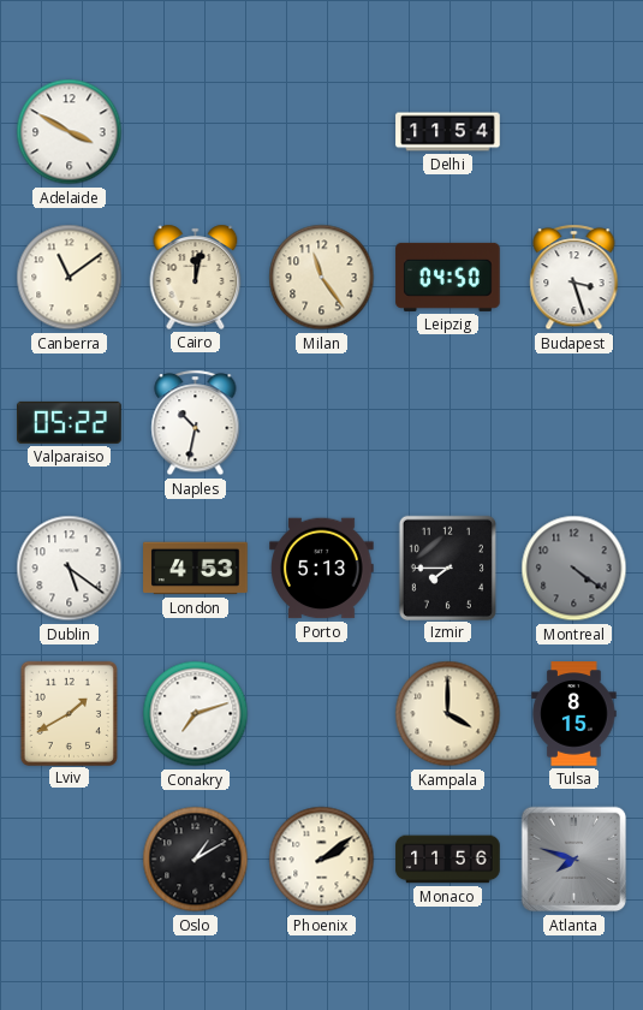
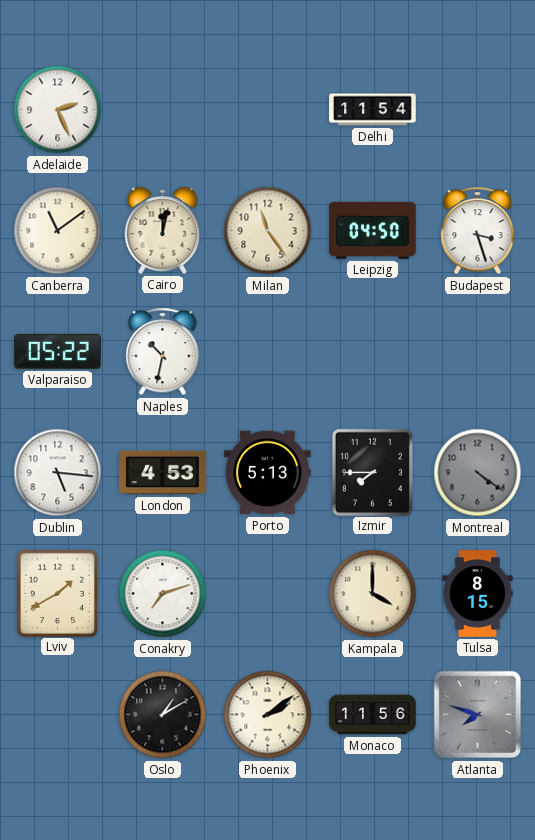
Adelaide: 3:50 -> 2:26
Dublin: 5:21 -> 5:16
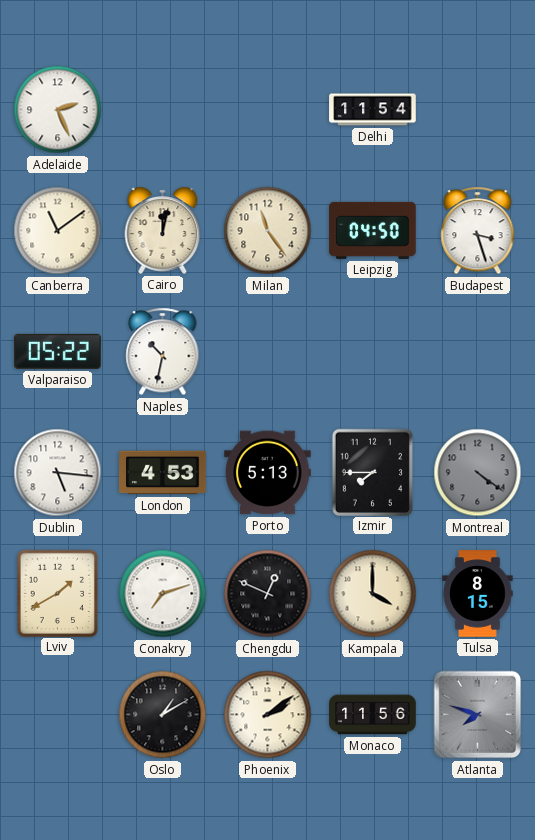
Chengdu: none -> 12:49
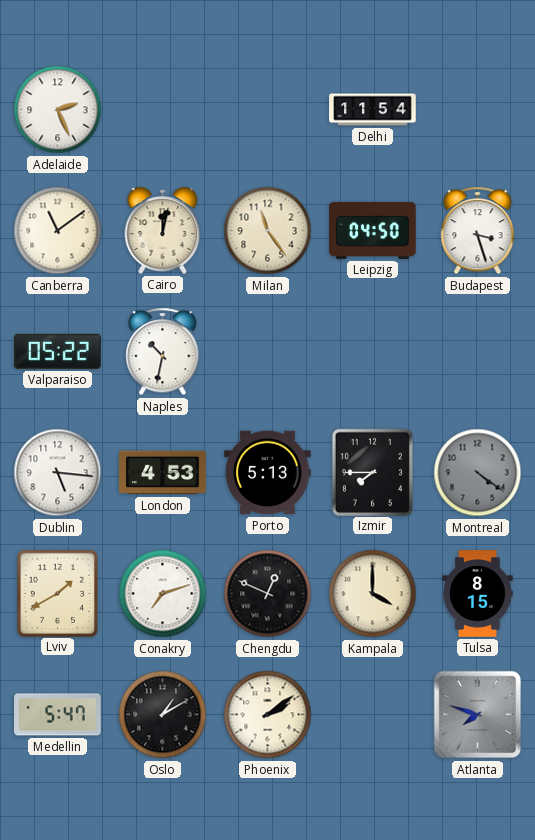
Medellin: none -> 5:47
Monaco: 11:56 -> none
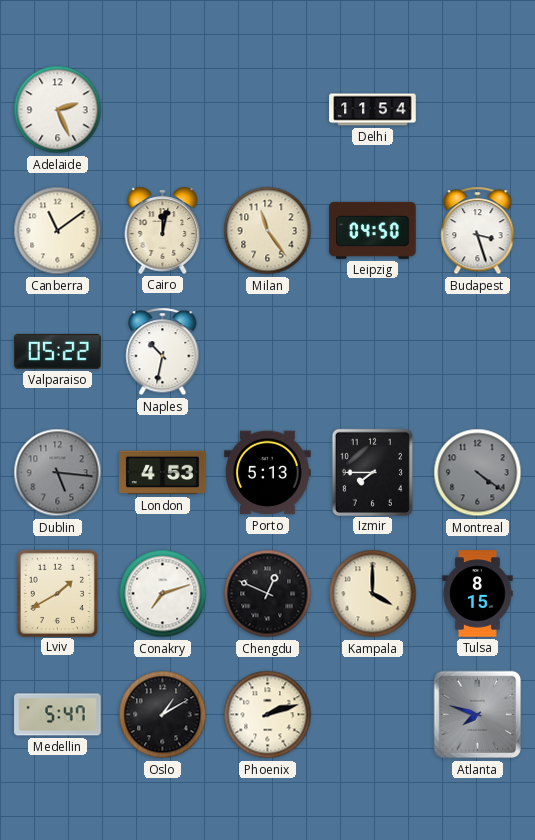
Dublin dial: white -> grey
Phoenix: 2:09 -> 2:12
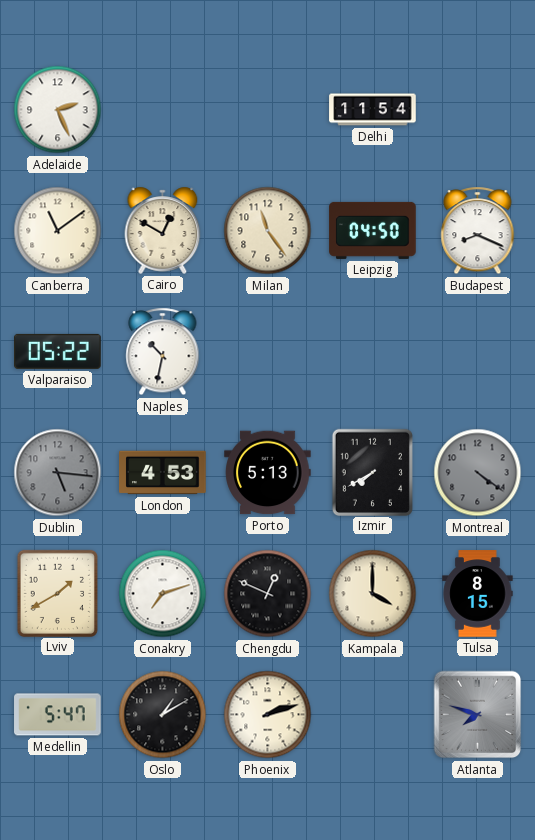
Cairo: 12:02 -> 12:50
Budapest: 3:27 -> 8:19
Izmir: 7:45 -> 7:40
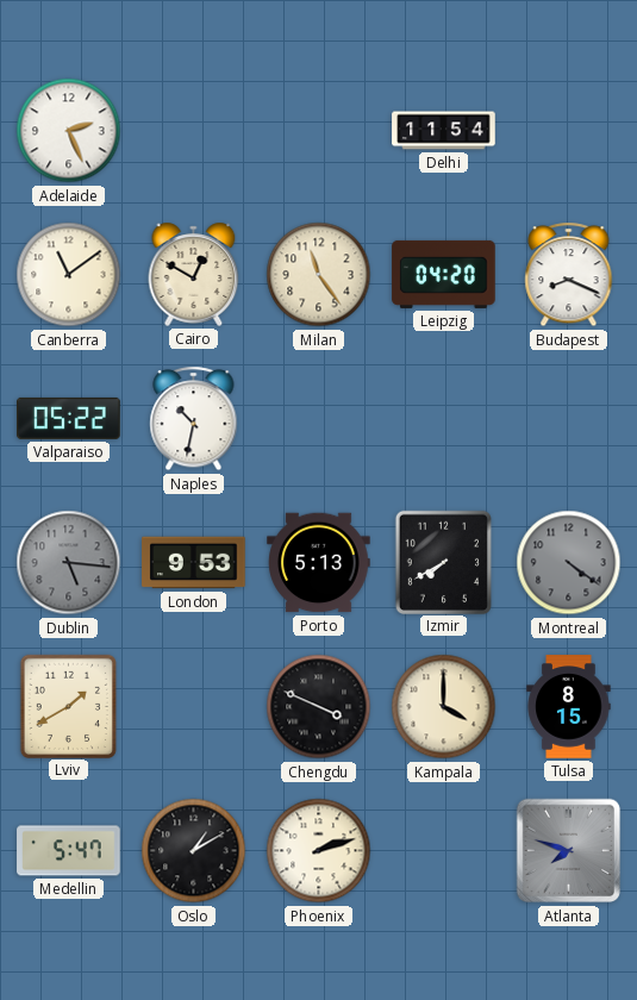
Leipzig: 04:50 -> 04:20
London: 4:53 -> 9:53
Conakry: 7:12 -> none
Chengdu: 12:49 -> 3:49
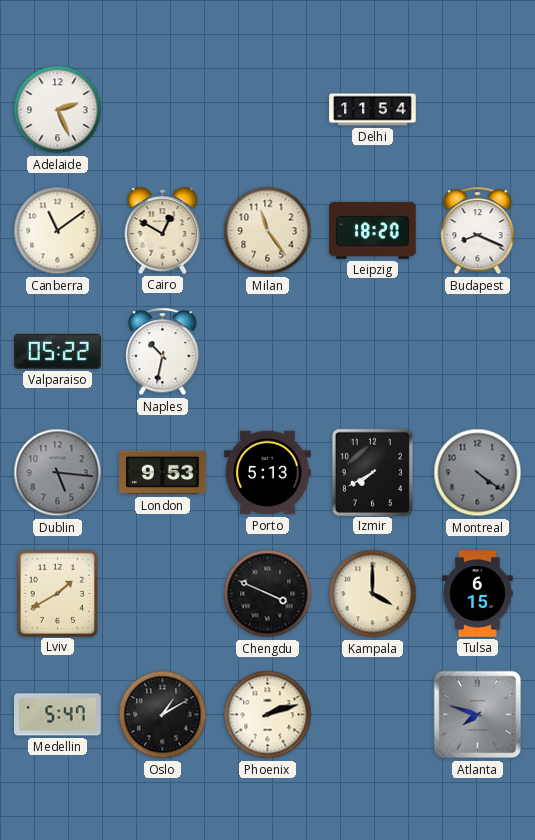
Leipzig: 04:20 -> 18:20
Tulsa: 8:15 -> 6:15
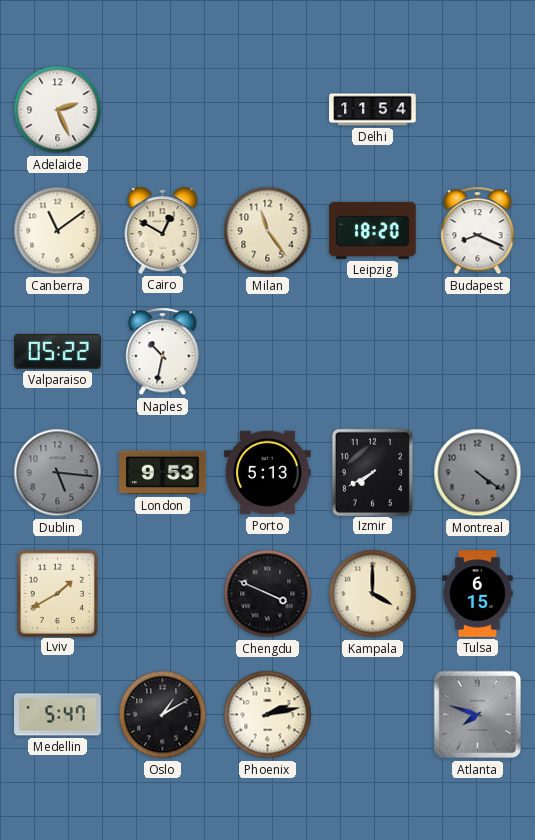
Phoenix: 2:12 -> 2:13
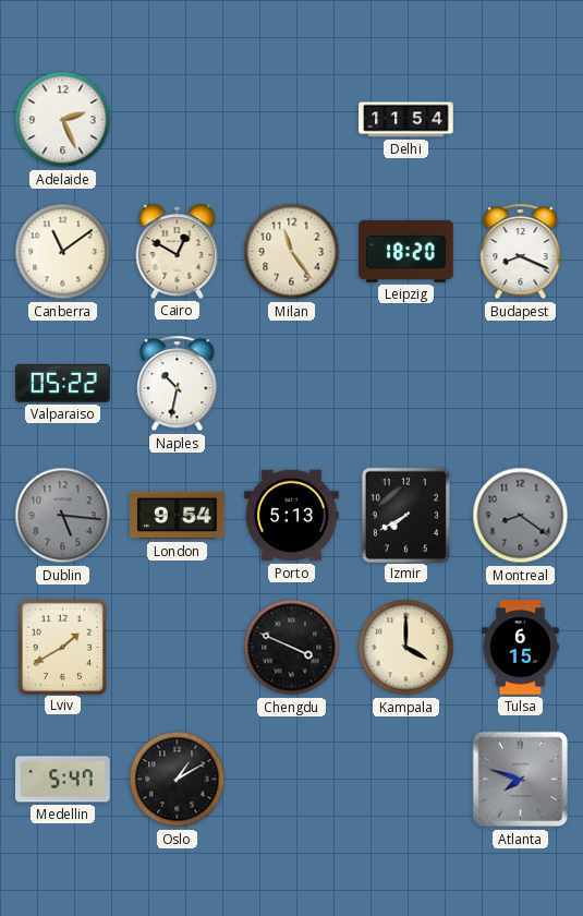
London: 9:53 -> 9:54
Montreal: 4:21 -> 8:21
Phoenix: 2:13 -> none
